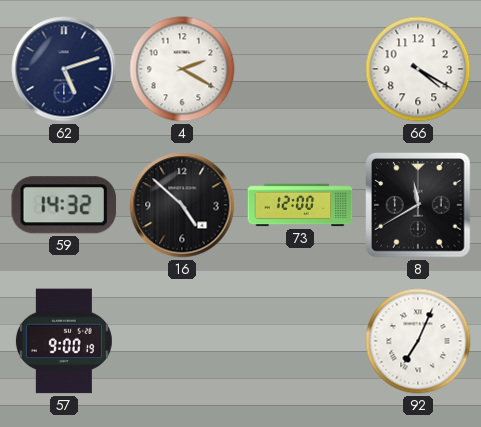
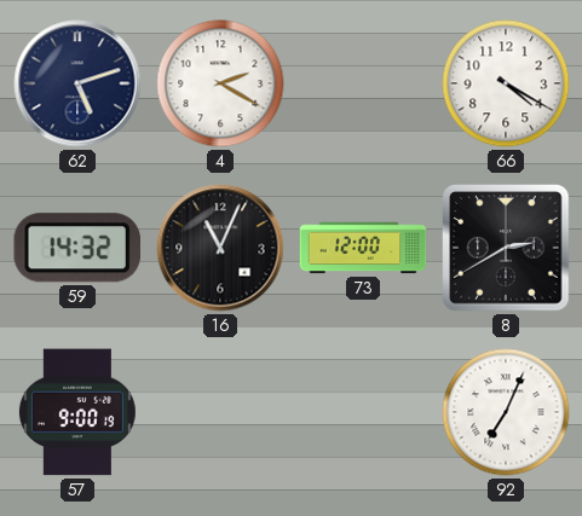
16: 4:52 -> 11:04
8: 11:40 -> 2:40
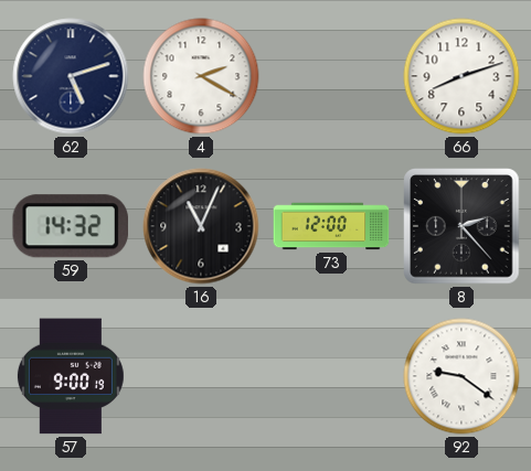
66: 4:20 -> 8:12
8: 2:40 -> 2:23
92: 7:04 -> 9:21
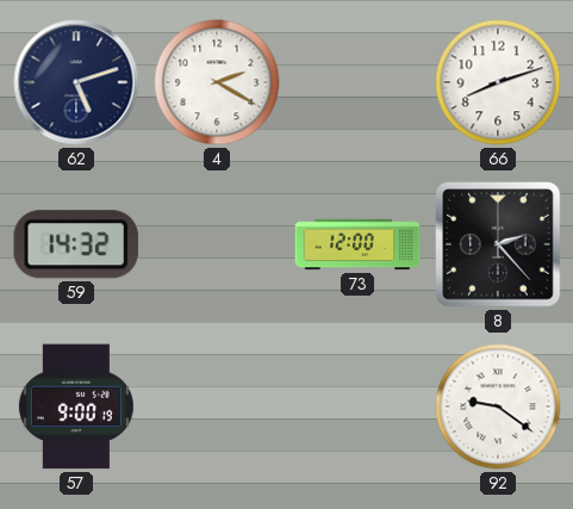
16: 11:04 -> none
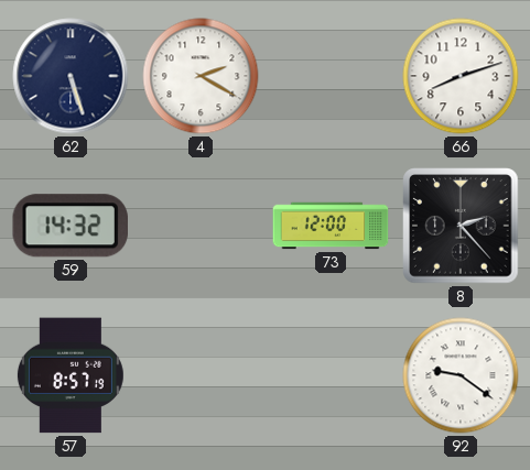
62: 5:12 -> 5:27
57: 9:00 -> 8:57
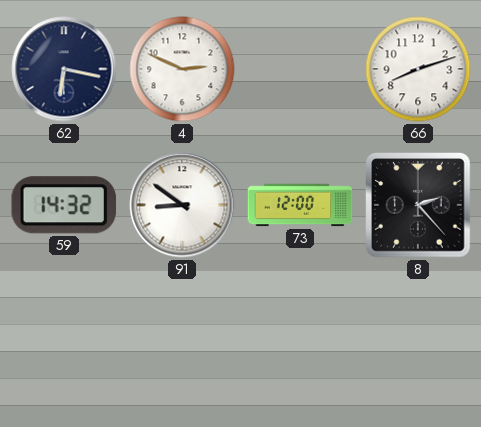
62: 5:27 -> 6:17
4: 2:20 -> 2:49
91: none -> 8:51
57: 8:57 -> none
92: 9:21 -> none
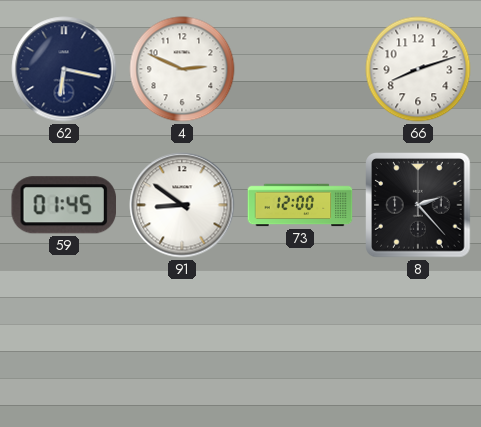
59: 14:32 -> 01:45
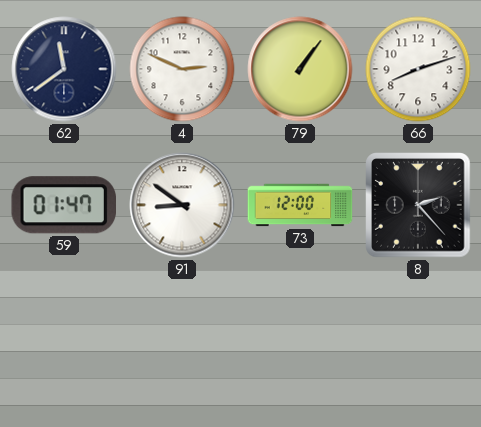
62: 6:17 -> 11:39
79: none -> 1:06
59: 01:45 -> 01:47
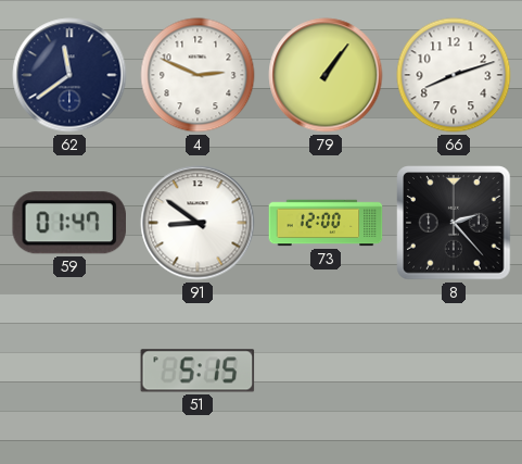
51: none -> 5:15
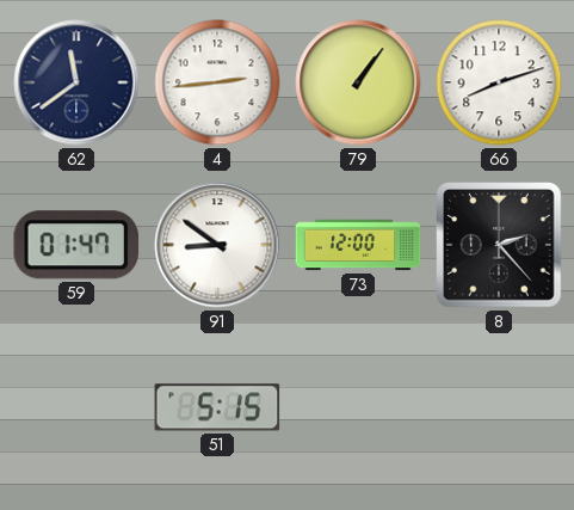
4: 2:49 -> 2:44
